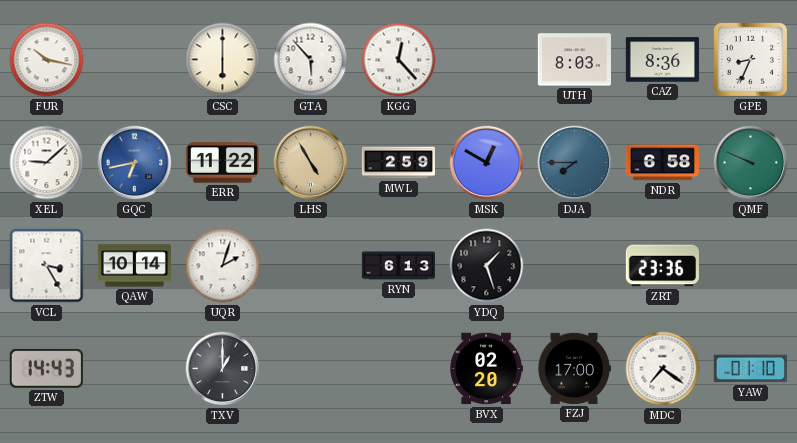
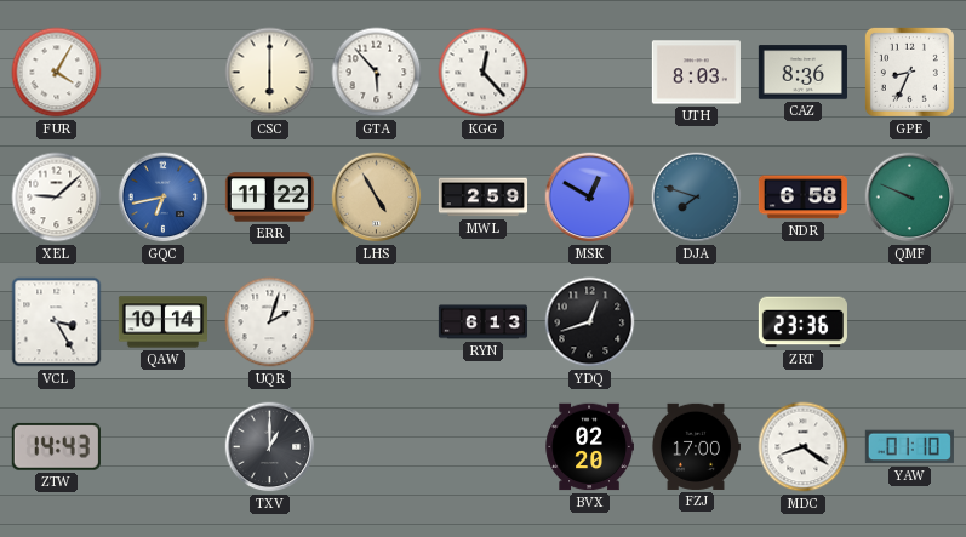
FUR: 10:17 -> 4:05
DJA: 7:45 -> 7:48
YDQ: 1:27 -> 12:42
MDC: 7:21 -> 8:21
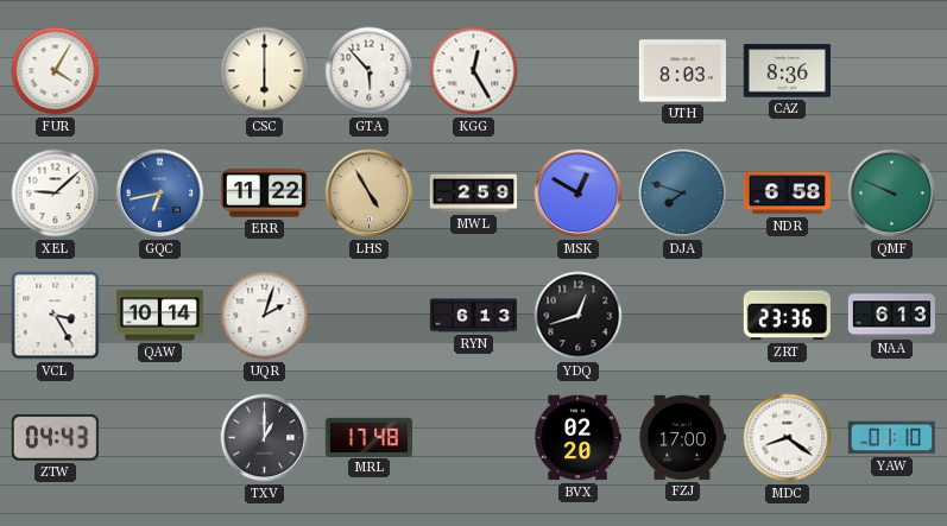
KGG: 12:23 -> 12:25
GPE: 8:34 -> none
NAA: none -> 6:13
ZTW: 14:43 -> 04:43
MRL: none -> 17:48
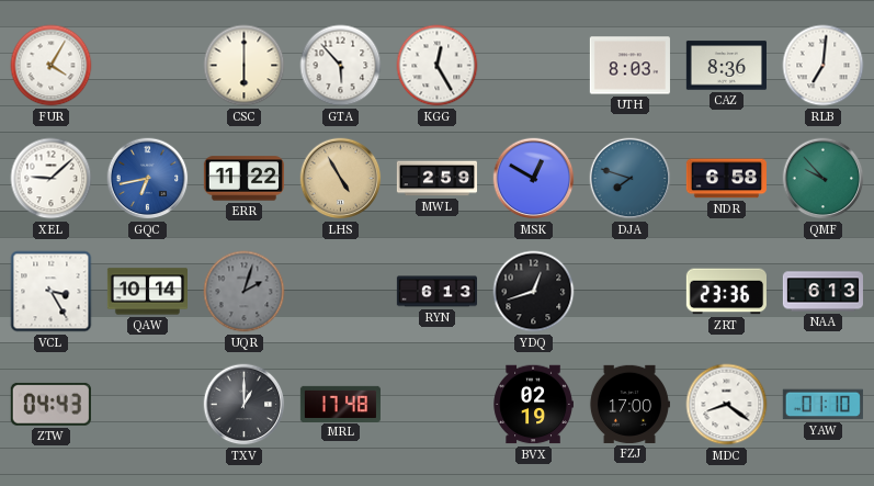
RLB: none -> 7:01
QMF: 9:49 -> 9:53
UQR dial: white -> grey
BVX: 02:20 -> 02:19
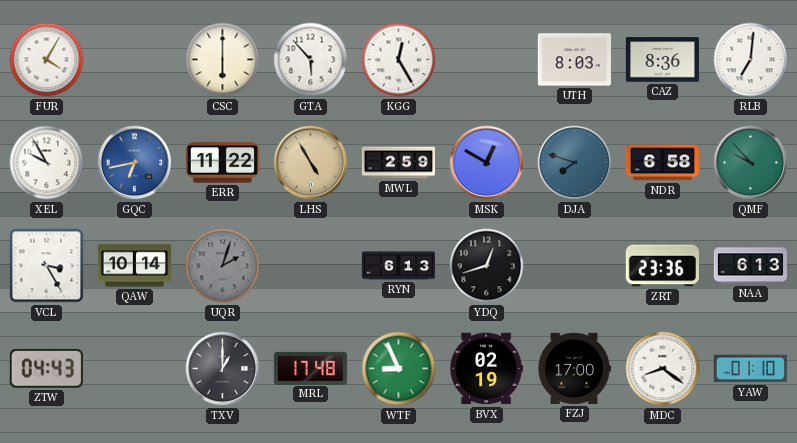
XEL: 9:08 -> 9:55
WTF: none -> 8:56
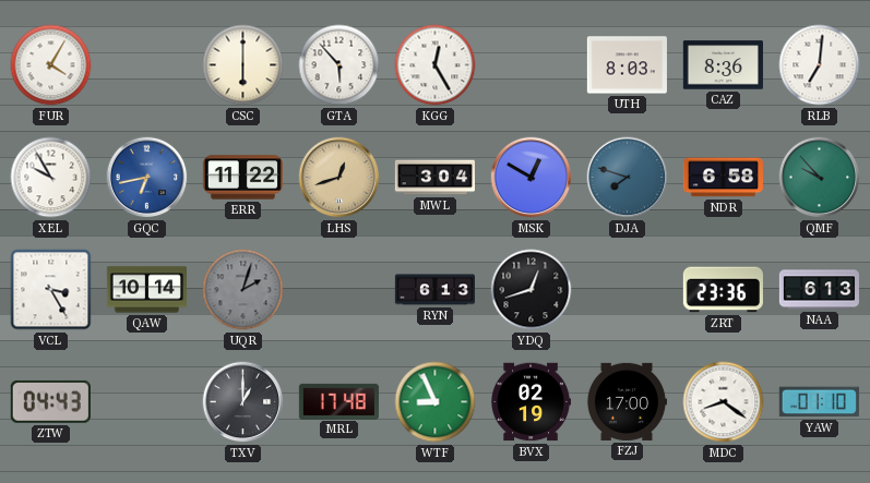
LHS: 4:55 -> 12:42
MWL: 2:59 -> 3:04
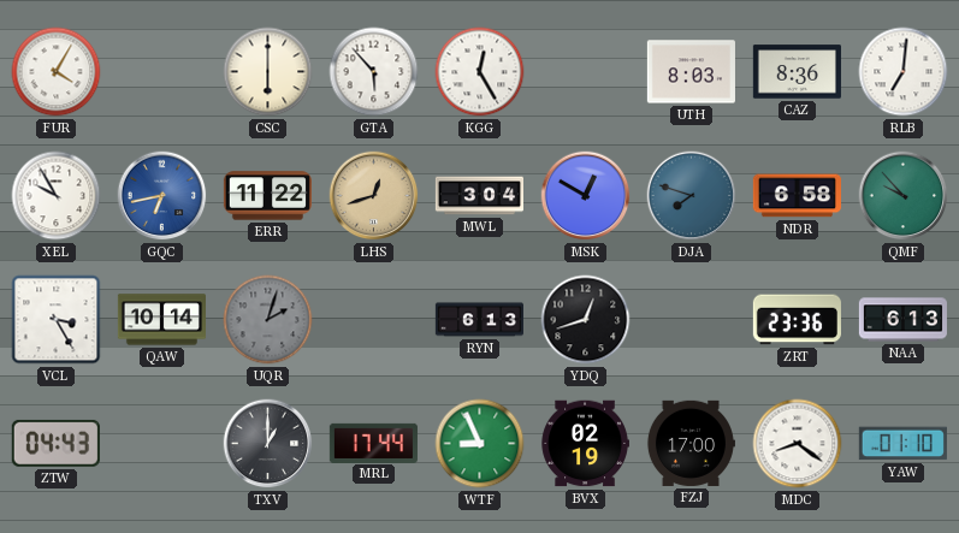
MRL: 17:48 -> 17:44
